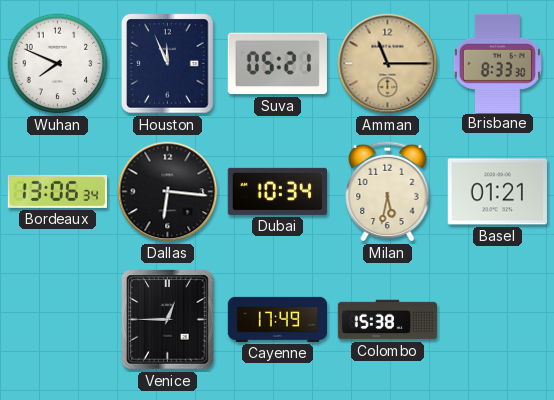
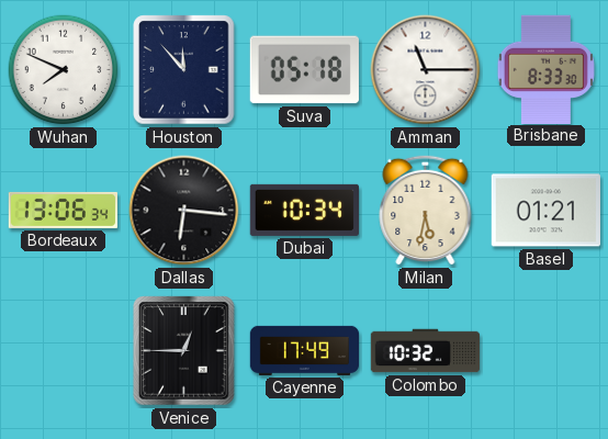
Houston: 11:56 -> 11:53
Suva: 05:21 -> 05:18
Amman dial: champagne -> white
Colombo: 15:38 -> 10:32
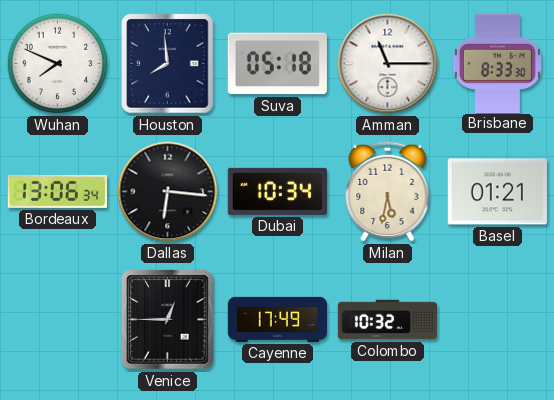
Houston: 11:53 -> 7:59
